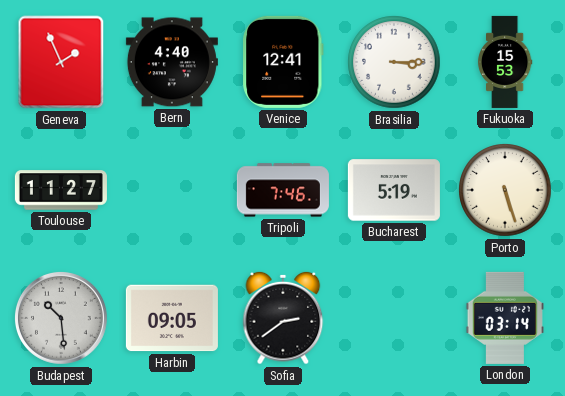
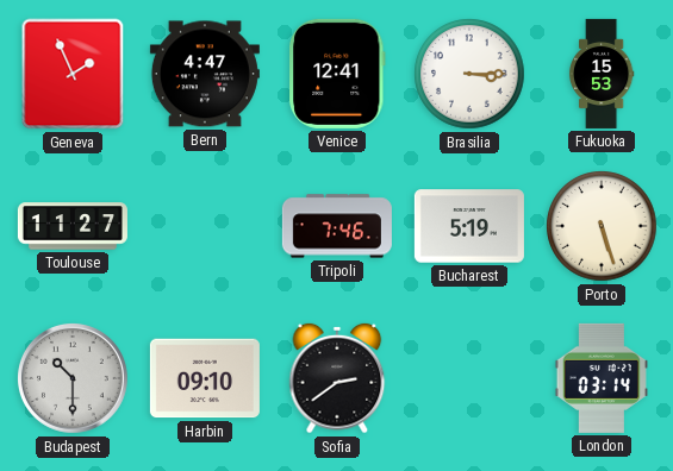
Bern: 4:40 -> 4:47
Budapest: 10:29 -> 10:30
Harbin: 09:05 -> 09:10
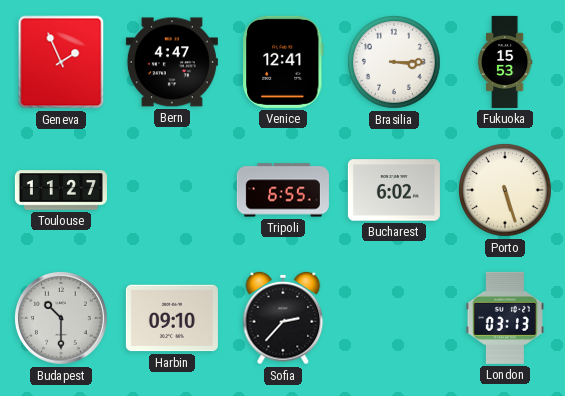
Tripoli: 7:46 -> 6:55
Bucharest: 5:19 -> 6:02
Sofia: 2:39 -> 2:37
London: 03:14 -> 03:13
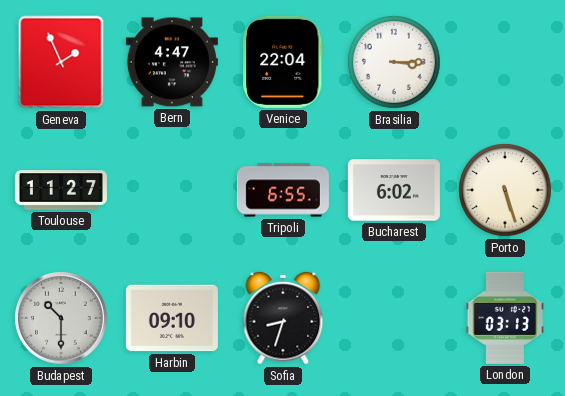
Venice: 12:41 -> 22:04
Fukuoka: 15:53 -> none
Sofia: 2:37 -> 8:33
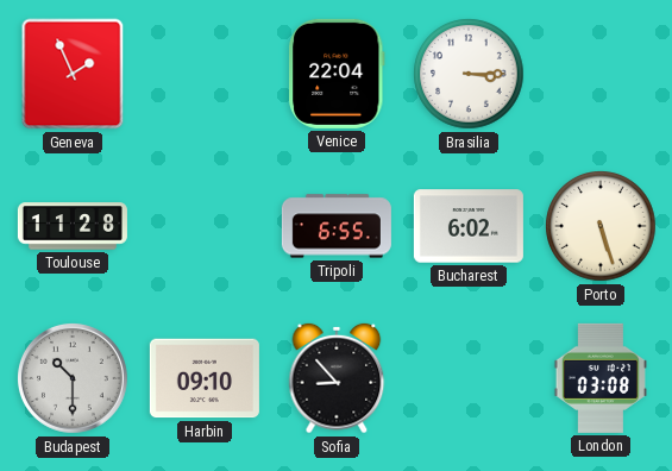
Bern: 4:47 -> none
Toulouse: 11:27 -> 11:28
Sofia: 8:33 -> 8:53
London: 03:13 -> 03:08
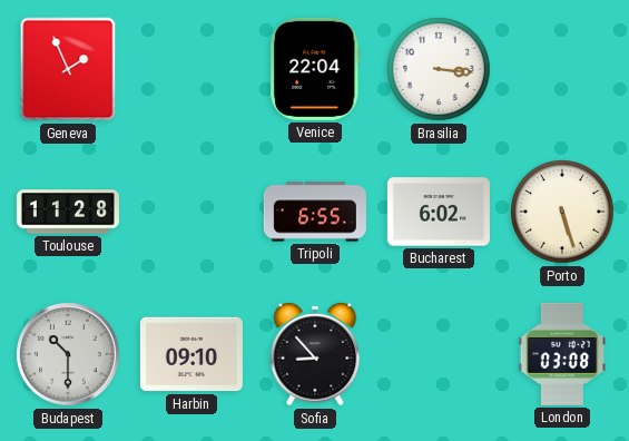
Brasilia: 3:15 -> 3:16
